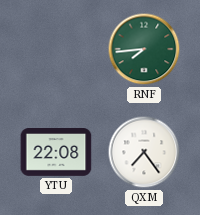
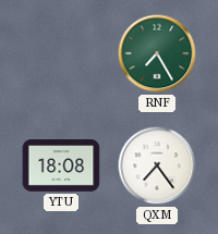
RNF: 7:44 -> 7:25
YTU: 22:08 -> 18:08
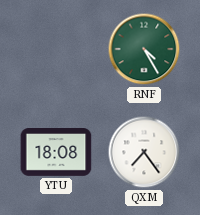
RNF: 7:25 -> 4:25
